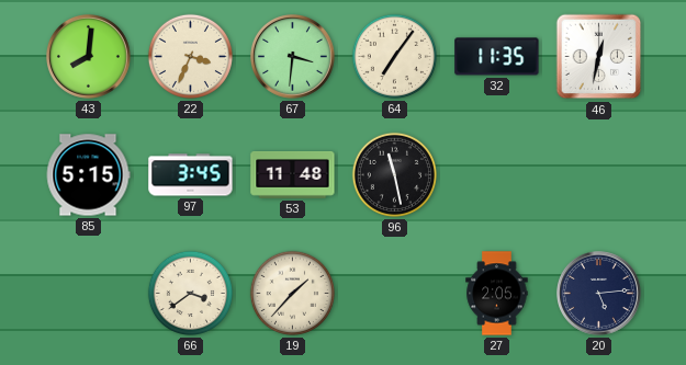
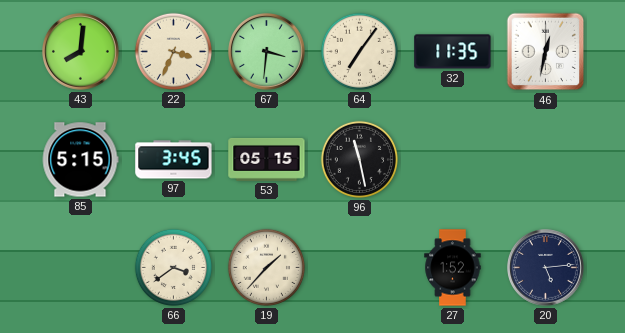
53: 11:48 -> 05:15
27: 2:05 -> 1:52
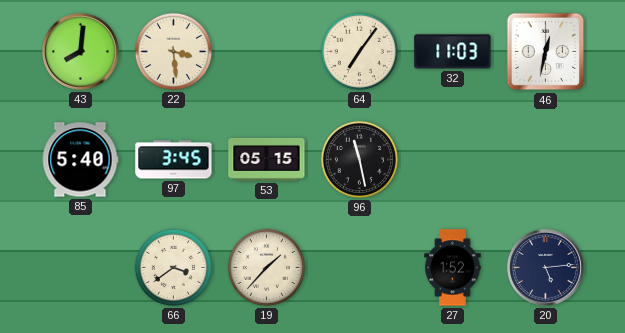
22: 3:34 -> 3:29
67: 3:31 -> none
32: 11:35 -> 11:03
85: 5:15 -> 5:40
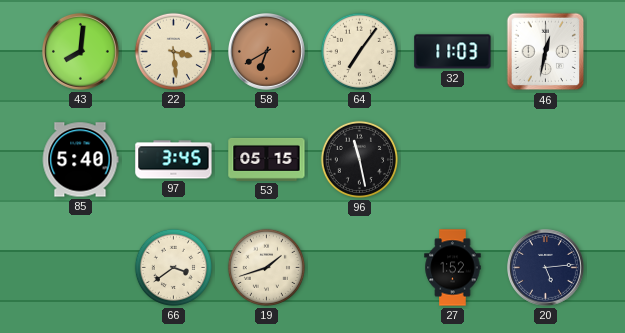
58: none -> 6:40
19: 1:37 -> 1:42
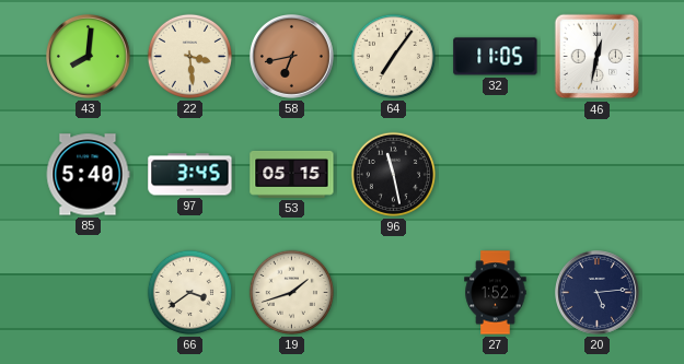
58: 6:40 -> 6:43
32: 11:03 -> 11:05
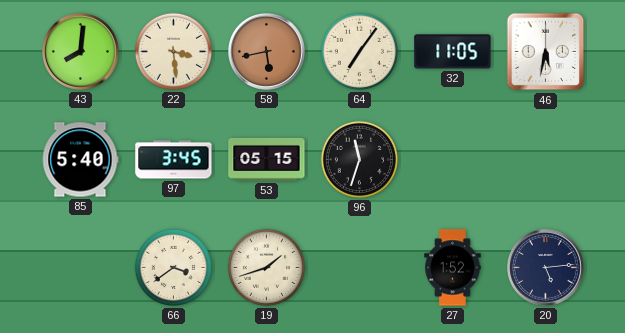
58: 6:43 -> 5:43
46: 12:32 -> 5:32
96: 11:28 -> 11:33
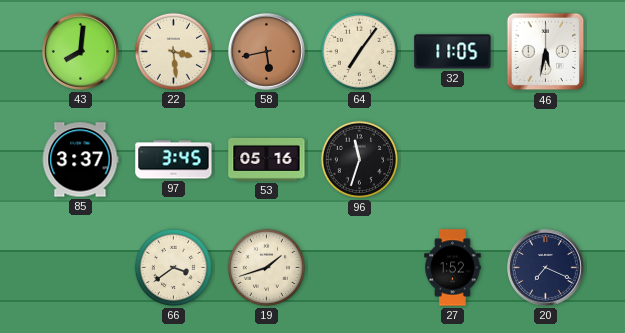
85: 5:40 -> 3:37
53: 05:15 -> 05:16
20: 5:14 -> 7:19
